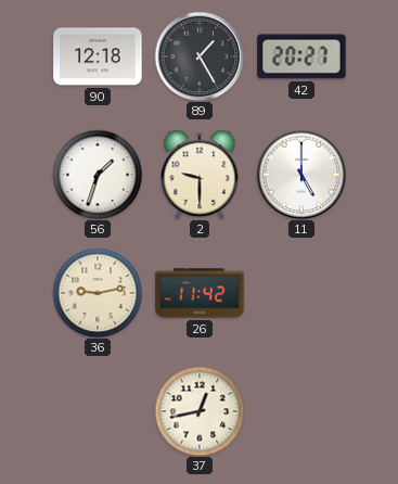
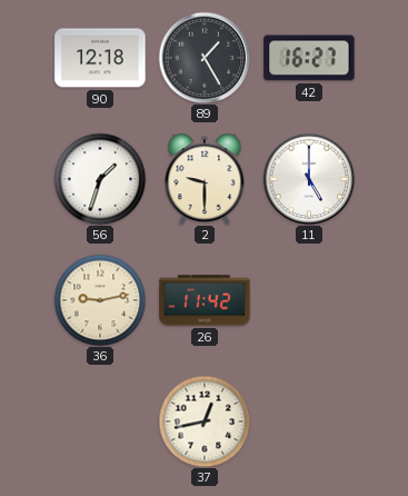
42: 20:27 -> 16:27
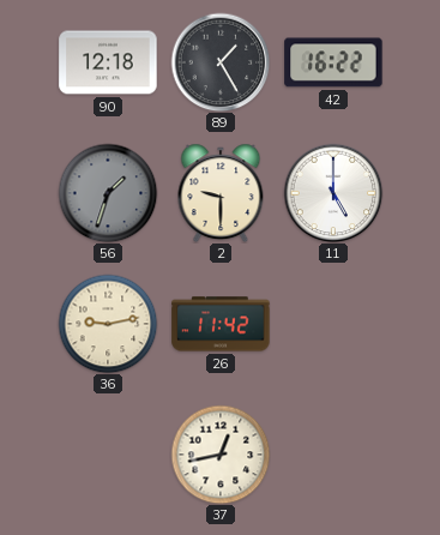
42: 16:27 -> 16:22
56 dial: white -> grey
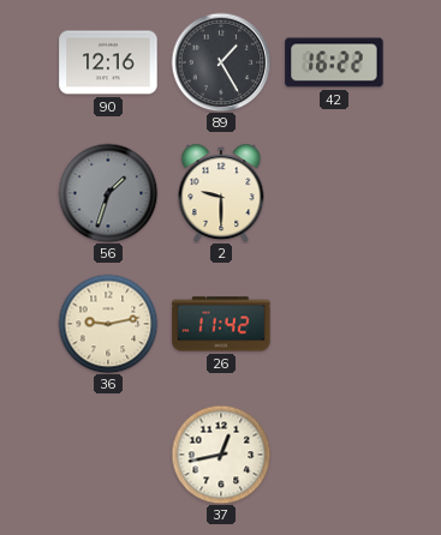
90: 12:18 -> 12:16
11: 5:00 -> none
